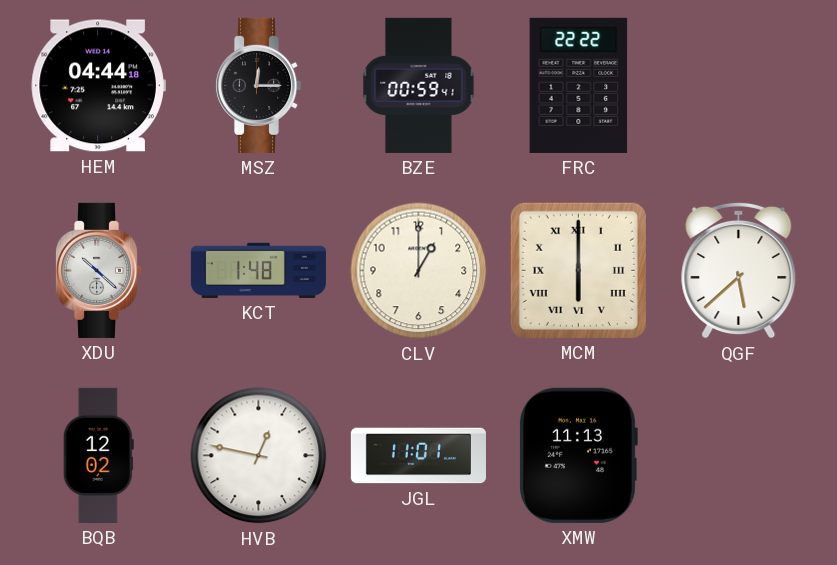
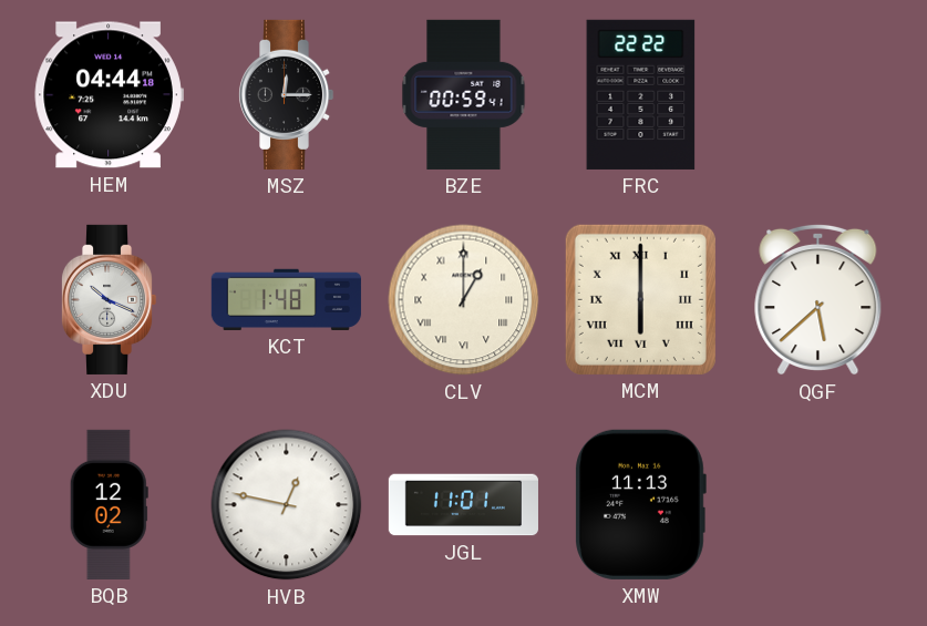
XDU: 10:22 -> 10:19
CLV numerals: Arabic -> Roman
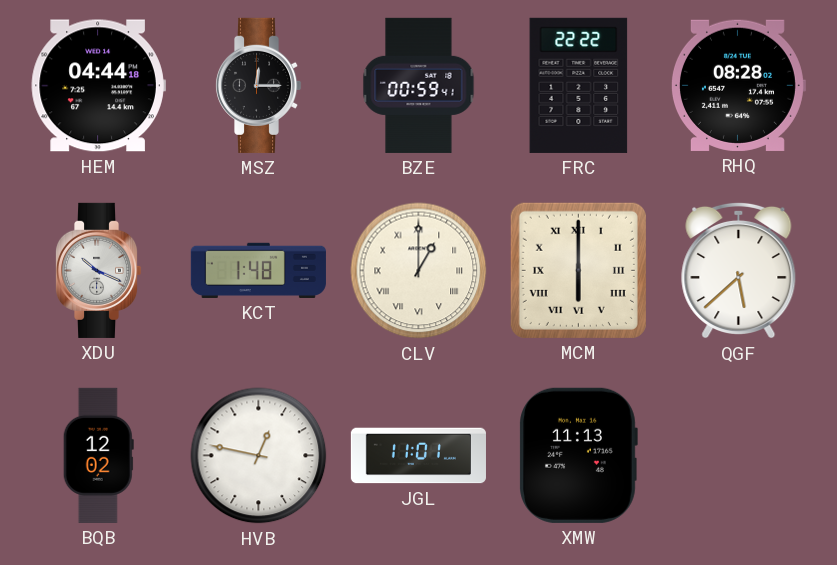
RHQ: none -> 08:28
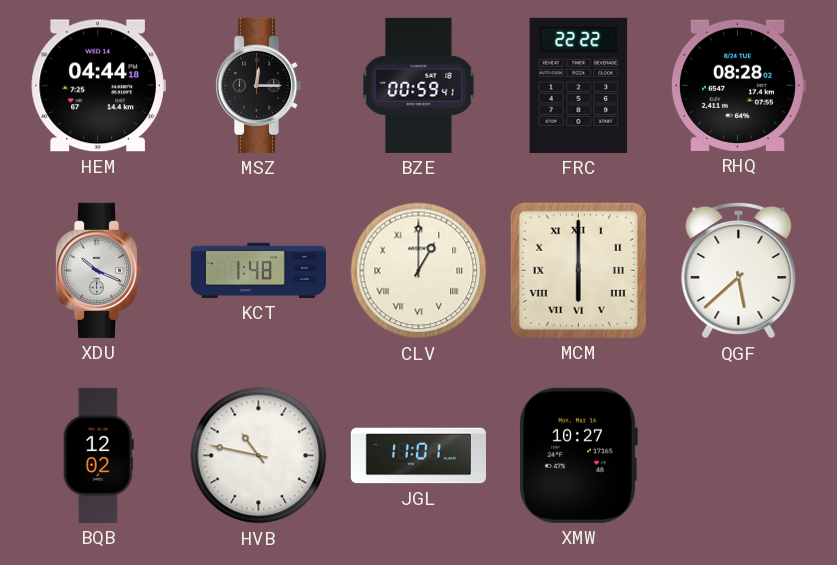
HVB: 12:47 -> 10:47
XMW: 11:13 -> 10:27
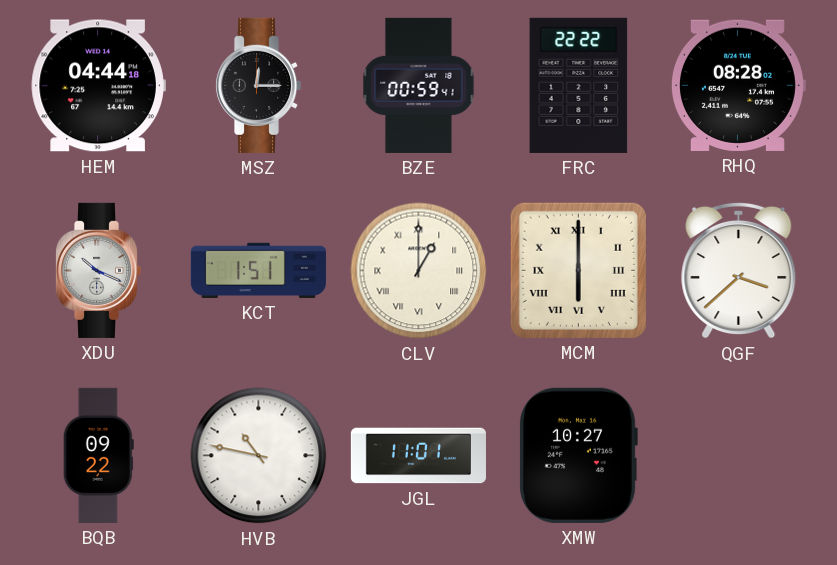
KCT: 1:48 -> 1:51
QGF: 5:38 -> 3:38
BQB: 12:02 -> 09:22
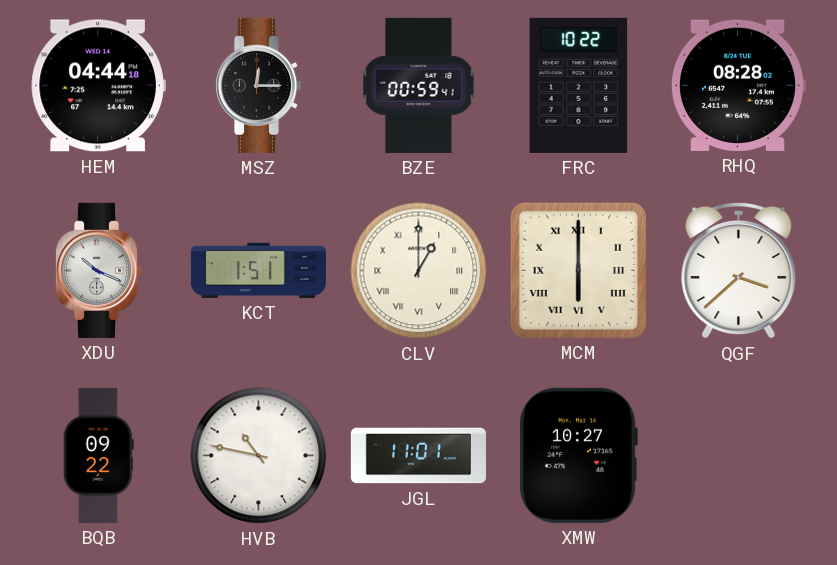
FRC: 22:22 -> 10:22
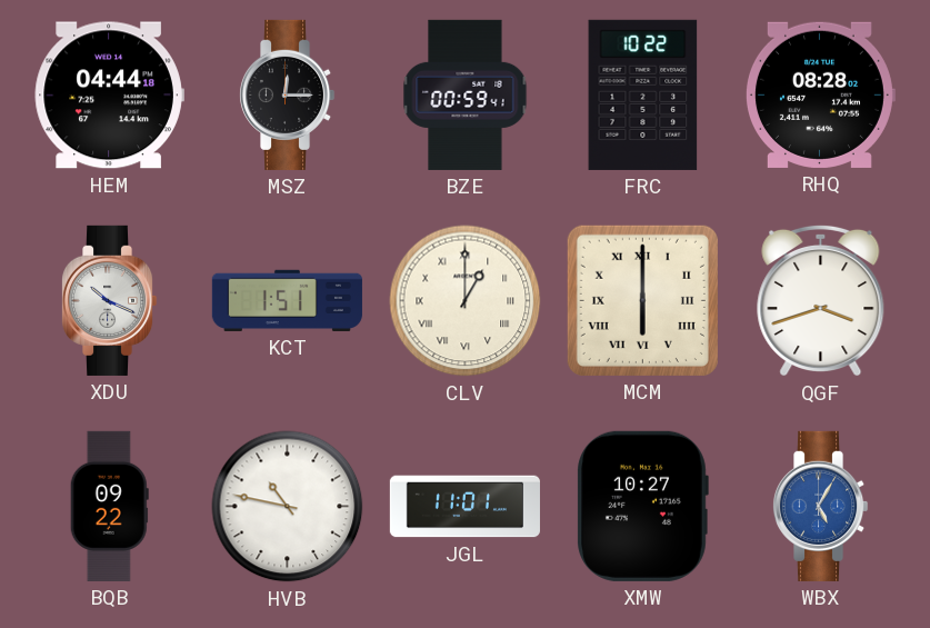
QGF: 3:38 -> 3:42
WBX: none -> 5:05
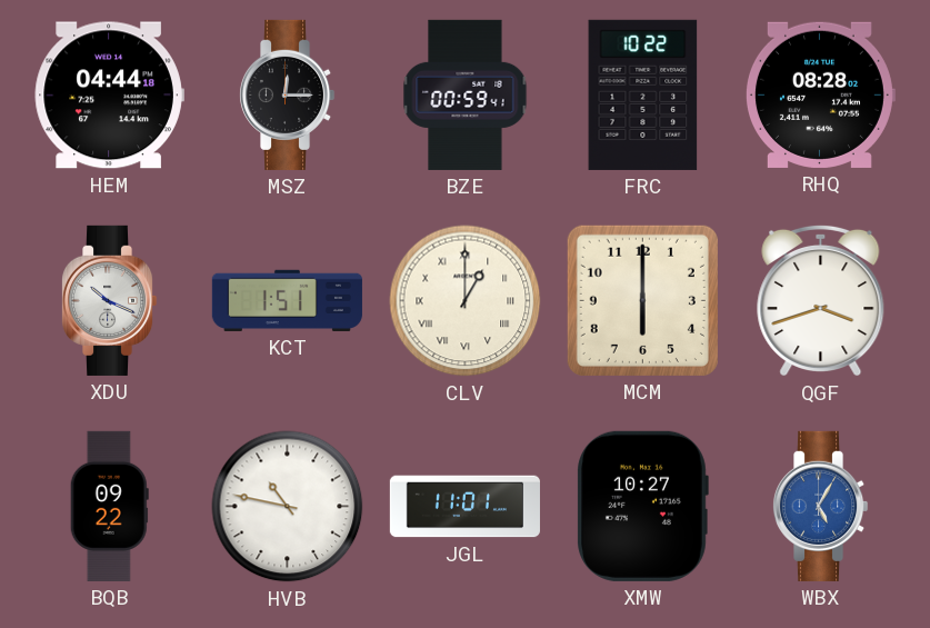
MCM numerals: Roman -> Arabic
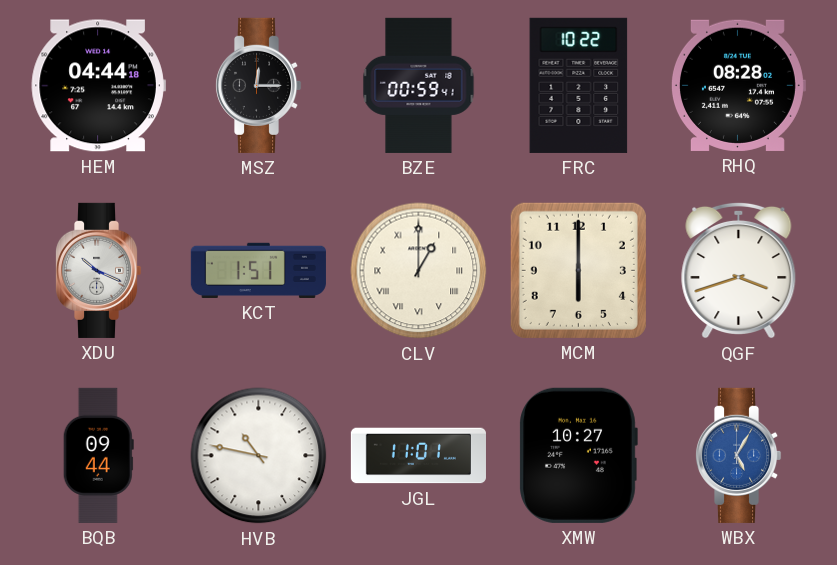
BQB: 09:22 -> 09:44
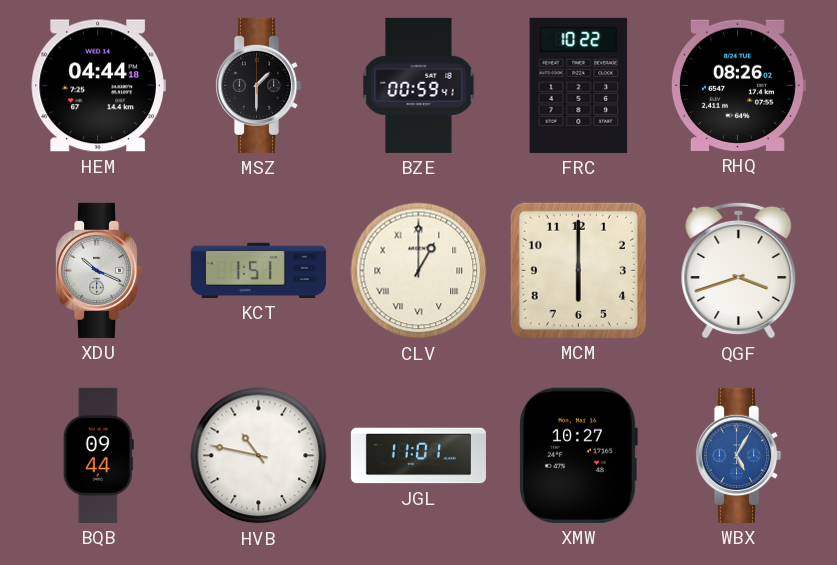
MSZ: 12:15 -> 1:30
RHQ: 08:28 -> 08:26
